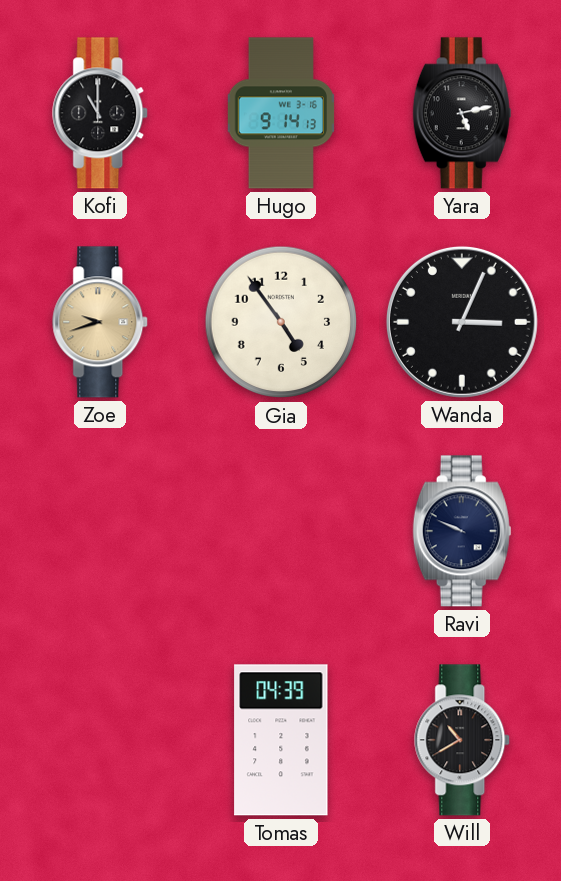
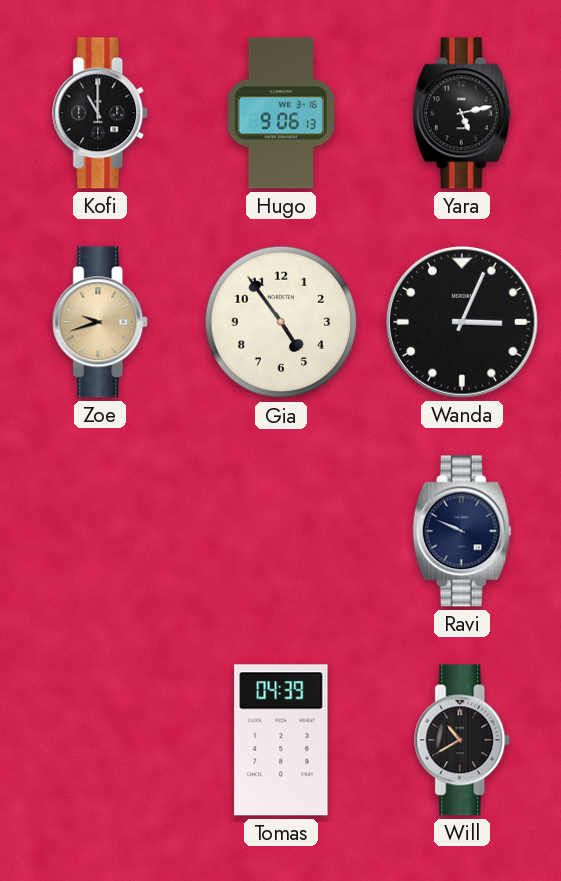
Hugo: 9:14 -> 9:06
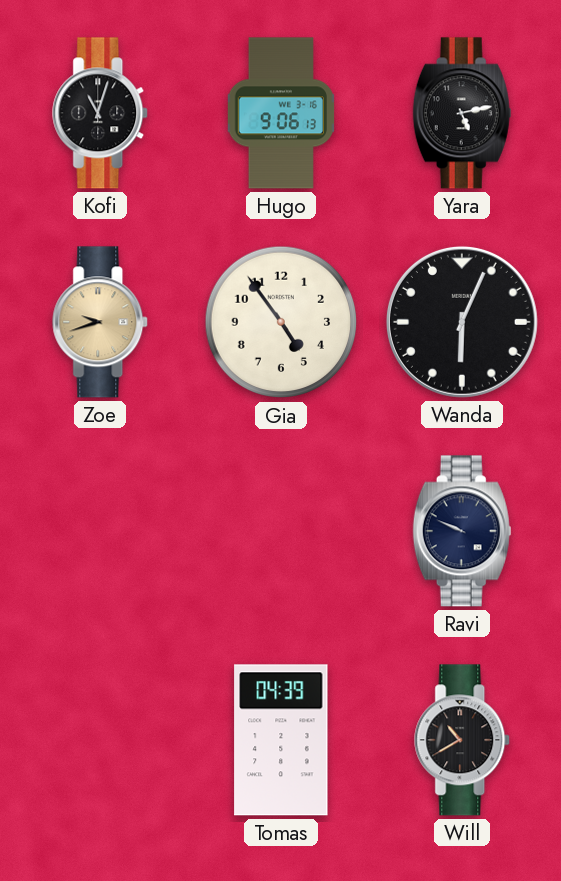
Kofi: 11:00 -> 11:03
Wanda: 3:04 -> 6:04
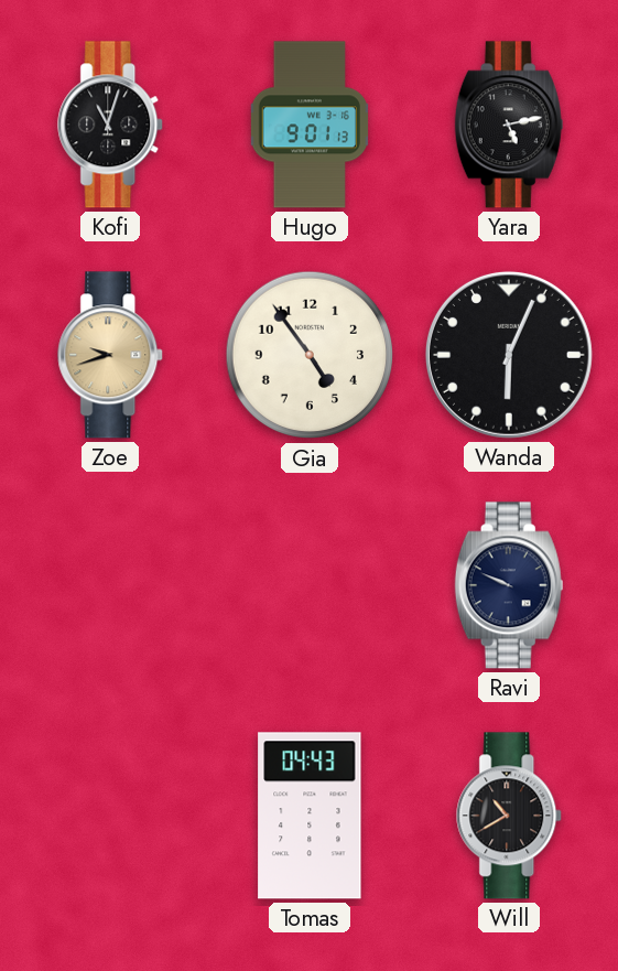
Hugo: 9:06 -> 9:01
Tomas: 04:39 -> 04:43
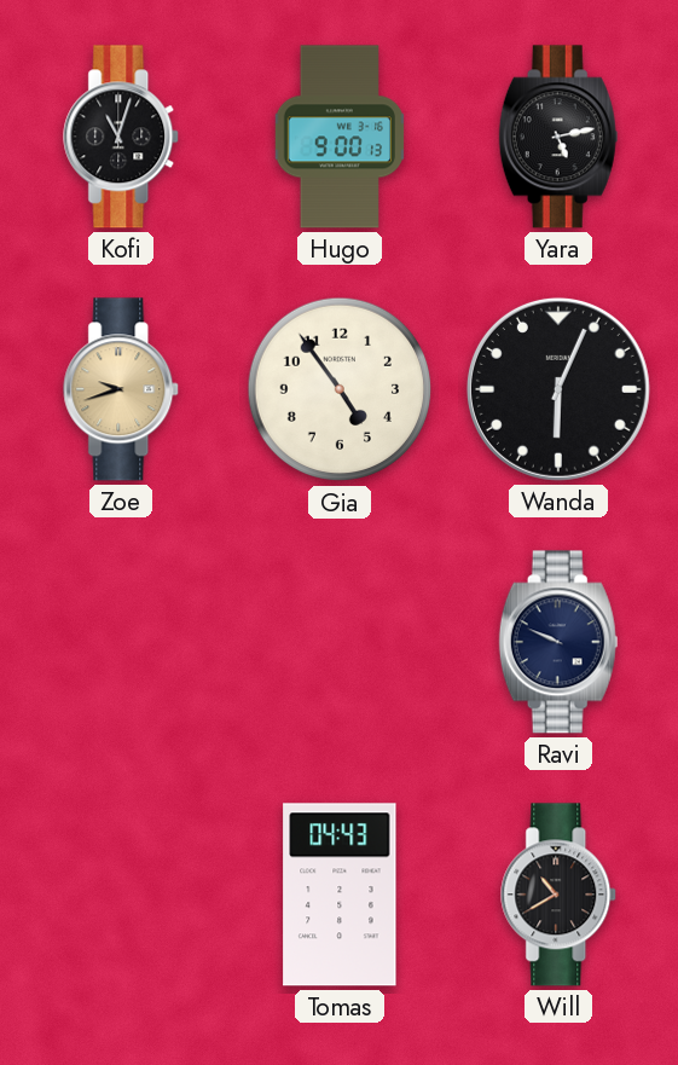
Hugo: 9:01 -> 9:00
